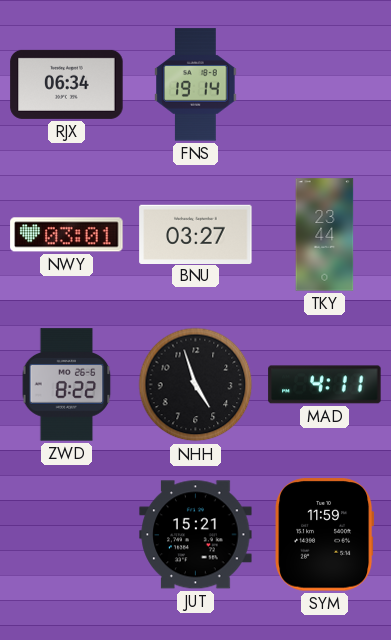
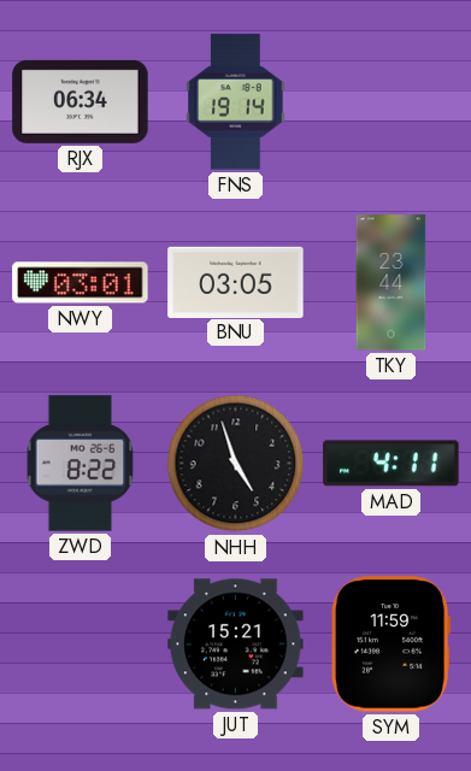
BNU: 03:27 -> 03:05
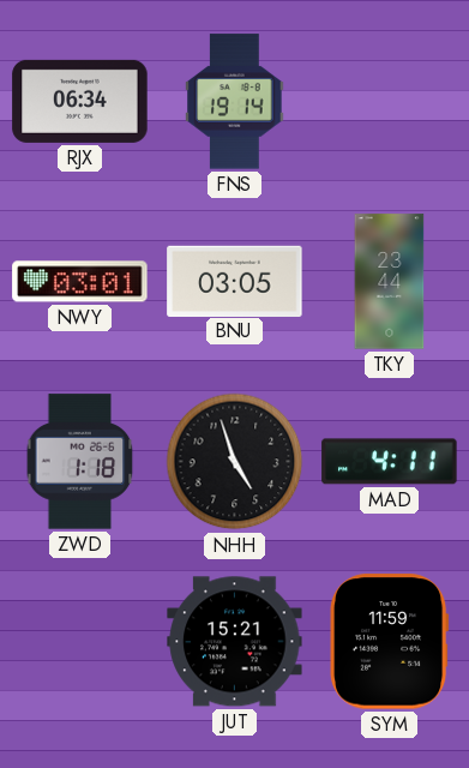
ZWD: 8:22 -> 1:18
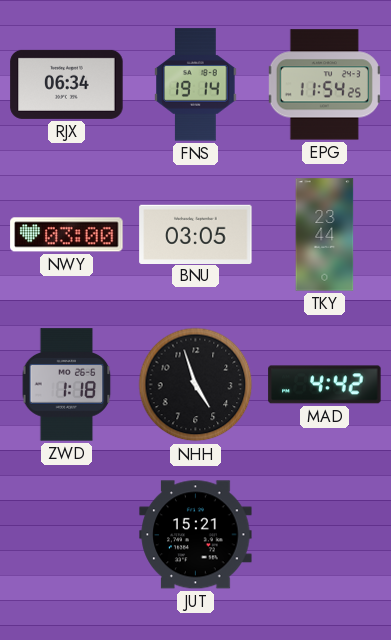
EPG: none -> 11:54
NWY: 03:01 -> 03:00
MAD: 4:11 -> 4:42
SYM: 11:59 -> none
